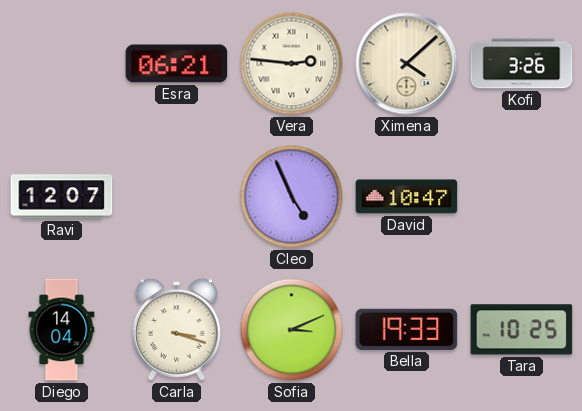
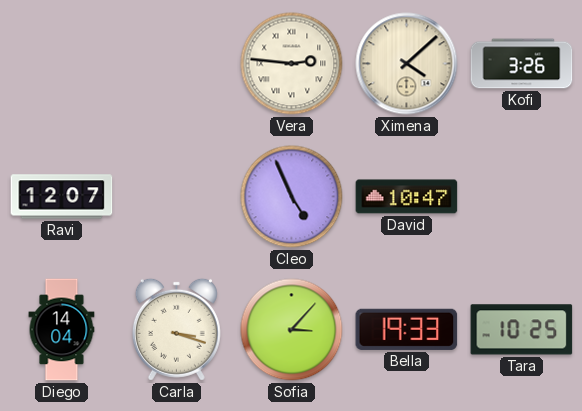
Esra: 06:21 -> none
Sofia: 3:11 -> 3:07
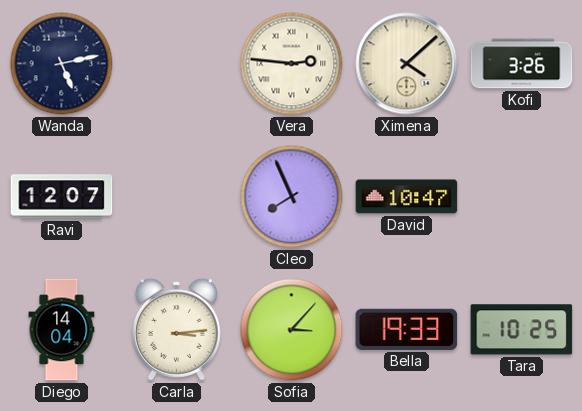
Wanda: none -> 5:13
Cleo: 4:56 -> 7:56
Carla: 3:18 -> 3:14
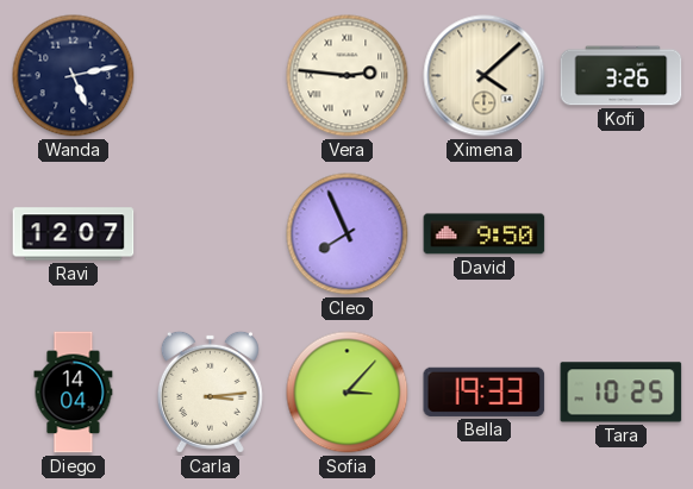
David: 10:47 -> 9:50
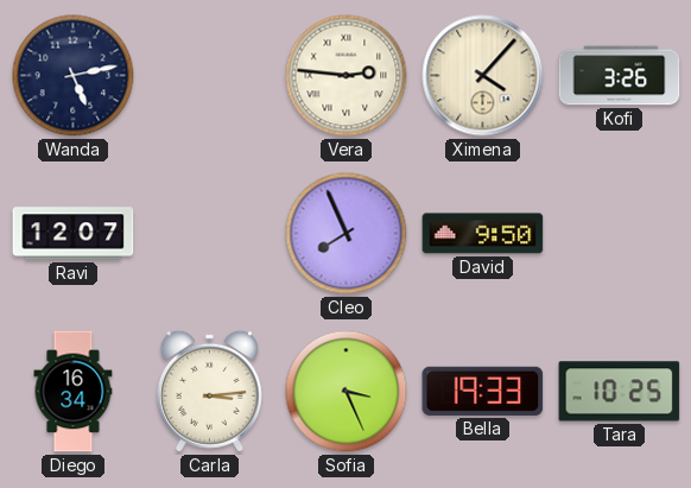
Ximena: 4:08 -> 4:07
Diego: 14:04 -> 16:34
Sofia: 3:07 -> 3:26
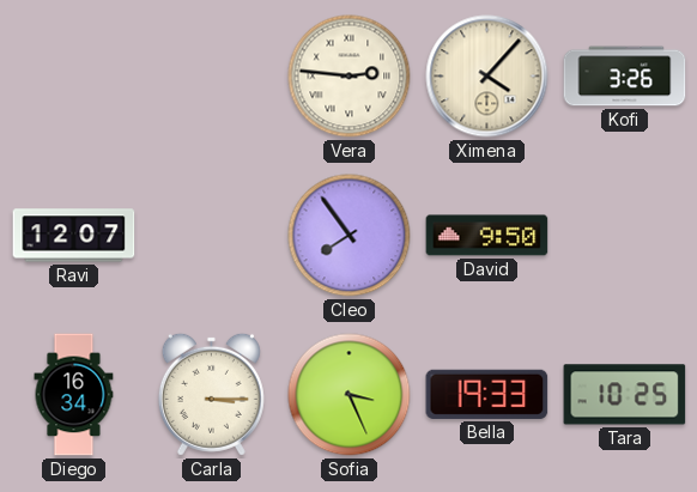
Wanda: 5:13 -> none
Cleo: 7:56 -> 7:54
Carla: 3:14 -> 3:15
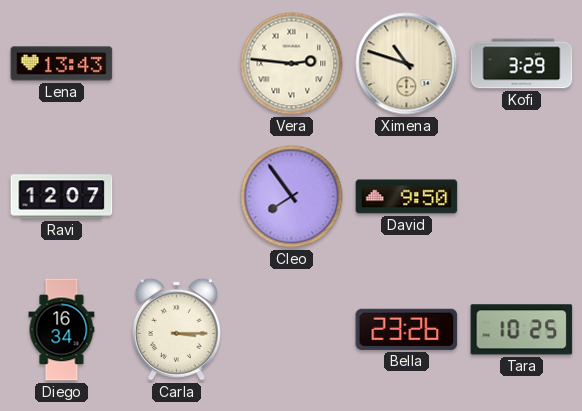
Lena: none -> 13:43
Ximena: 4:07 -> 10:48
Kofi: 3:26 -> 3:29
Sofia: 3:26 -> none
Bella: 19:33 -> 23:26
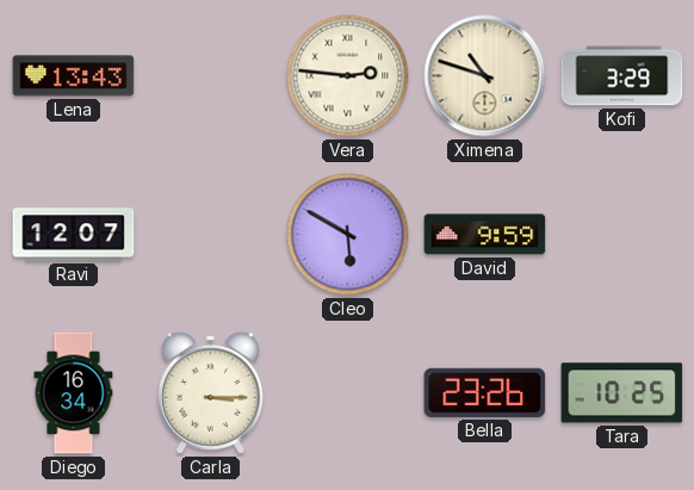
Cleo: 7:54 -> 5:50
David: 9:50 -> 9:59
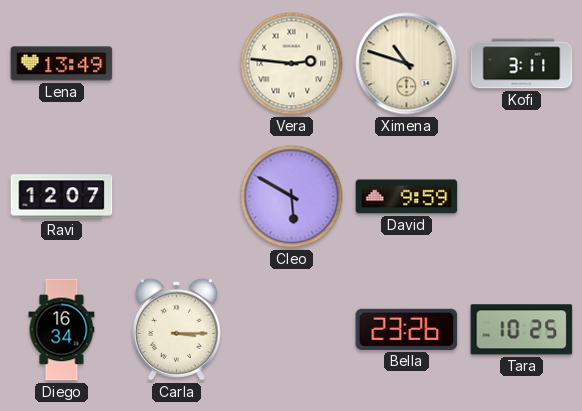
Lena: 13:43 -> 13:49
Kofi: 3:29 -> 3:11
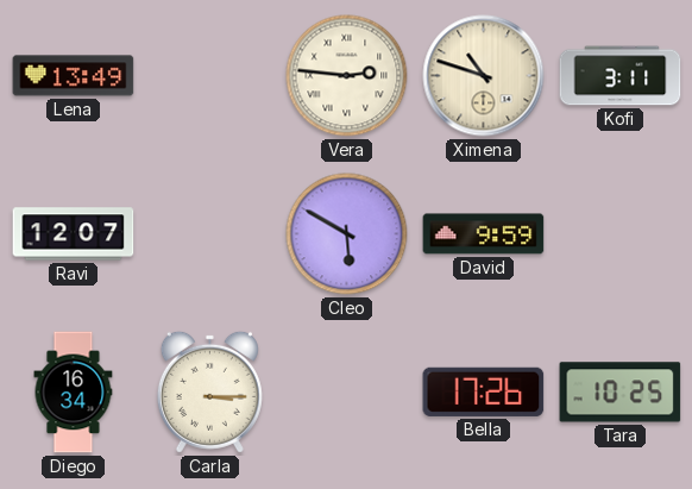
Bella: 23:26 -> 17:26
